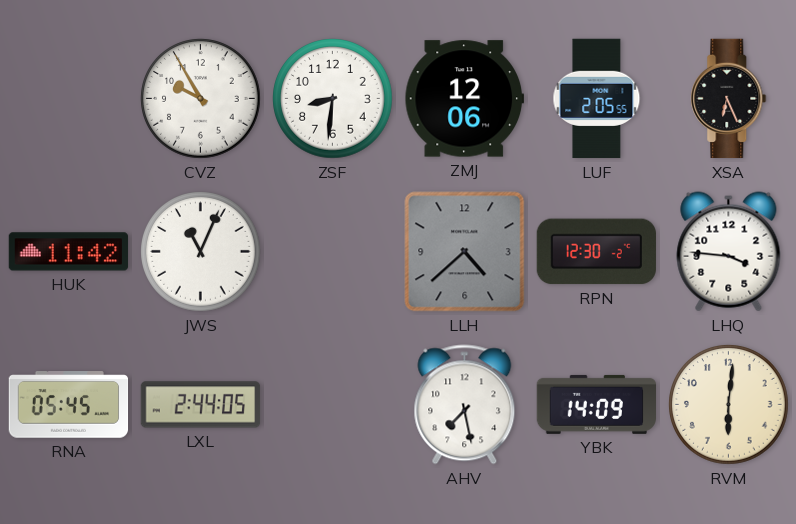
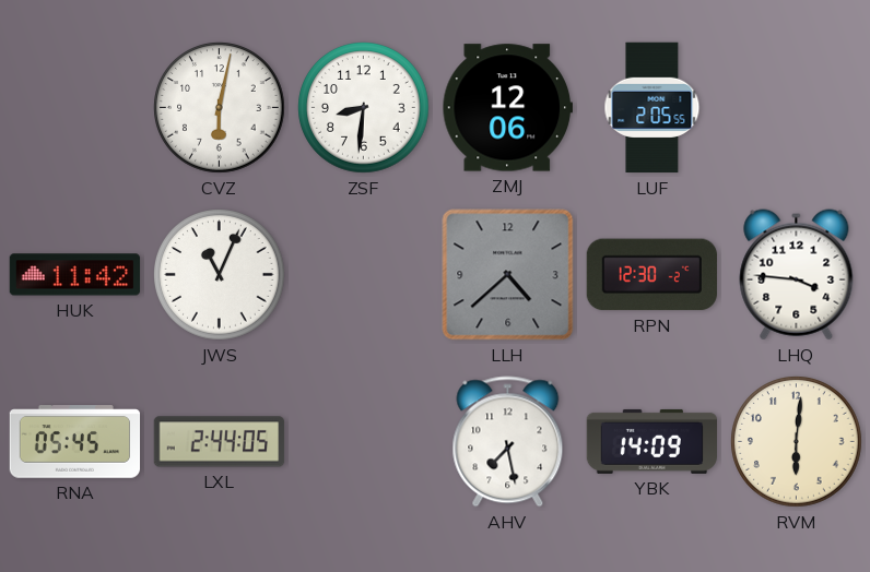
CVZ: 9:55 -> 6:02
XSA: 6:26 -> none
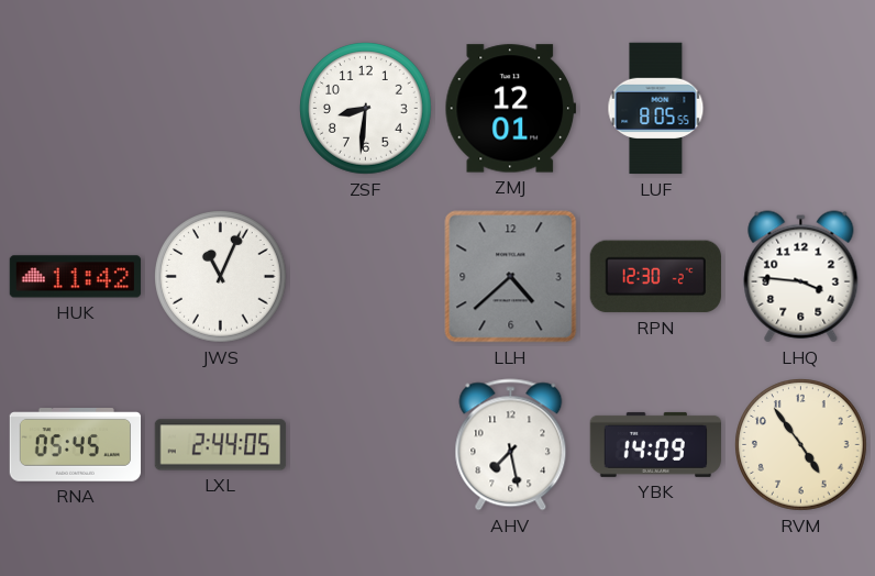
CVZ: 6:02 -> none
ZMJ: 12:06 -> 12:01
LUF: 2:05 -> 8:05
RVM: 6:01 -> 4:54
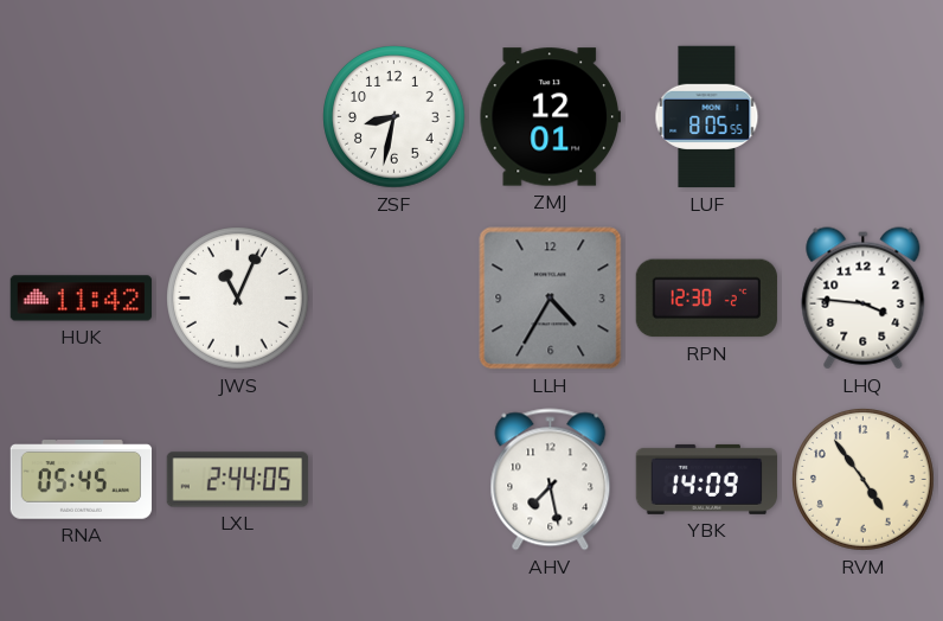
ZSF: 8:31 -> 8:32
LLH: 4:38 -> 4:35
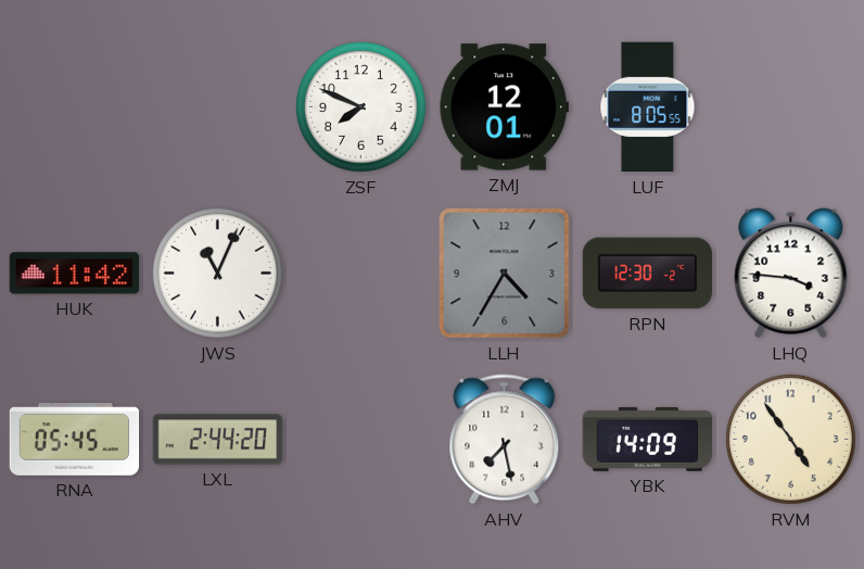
ZSF: 8:32 -> 7:49
LXL: 2:44:05 -> 2:44:20
